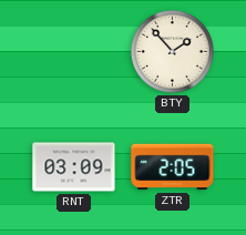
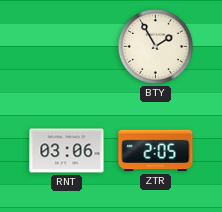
BTY: 1:53 -> 1:55
RNT: 03:09 -> 03:06
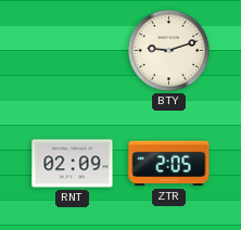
BTY: 1:55 -> 9:12
RNT: 03:06 -> 02:09
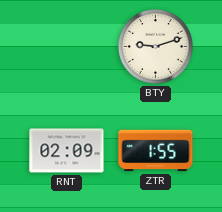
ZTR: 2:05 -> 1:55
